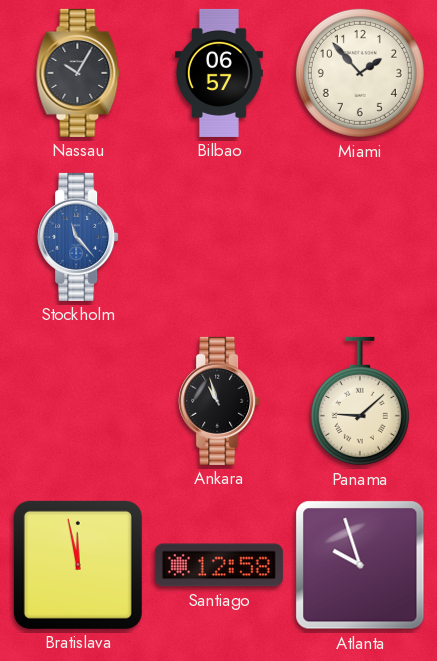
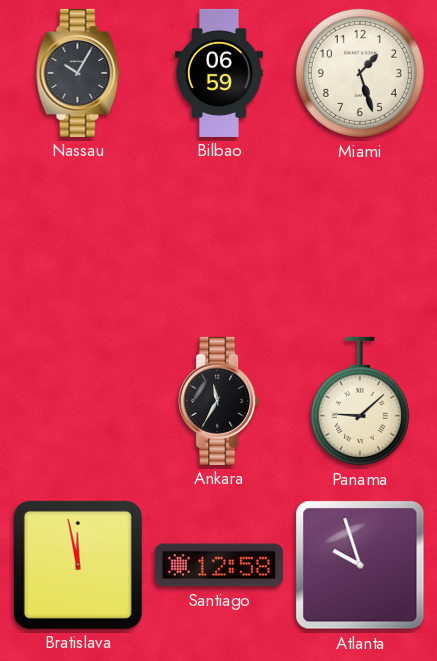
Bilbao: 06:57 -> 06:59
Miami: 1:53 -> 1:27
Stockholm: 11:23 -> none
Ankara: 10:57 -> 11:35
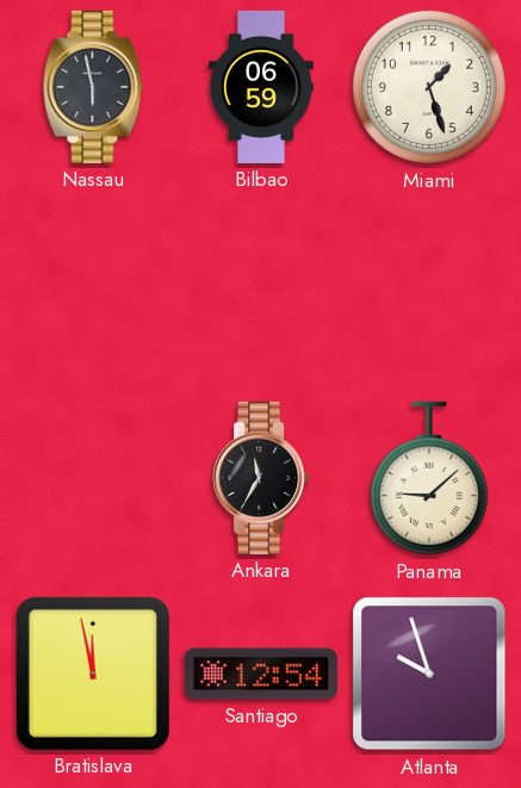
Nassau: 10:05 -> 5:58
Santiago: 12:58 -> 12:54
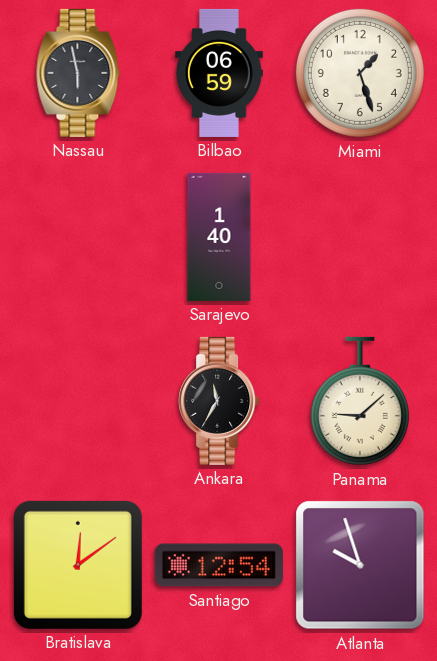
Sarajevo: none -> 1:40
Bratislava: 11:58 -> 12:09
